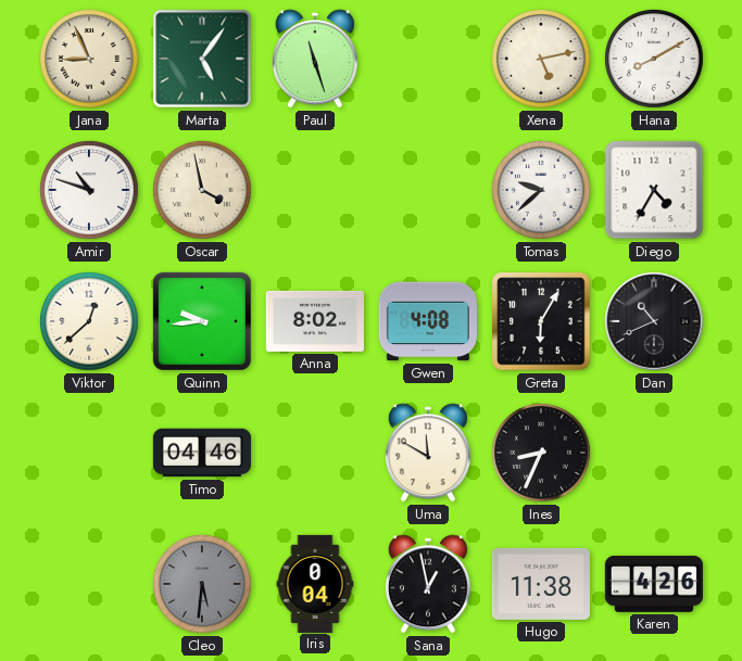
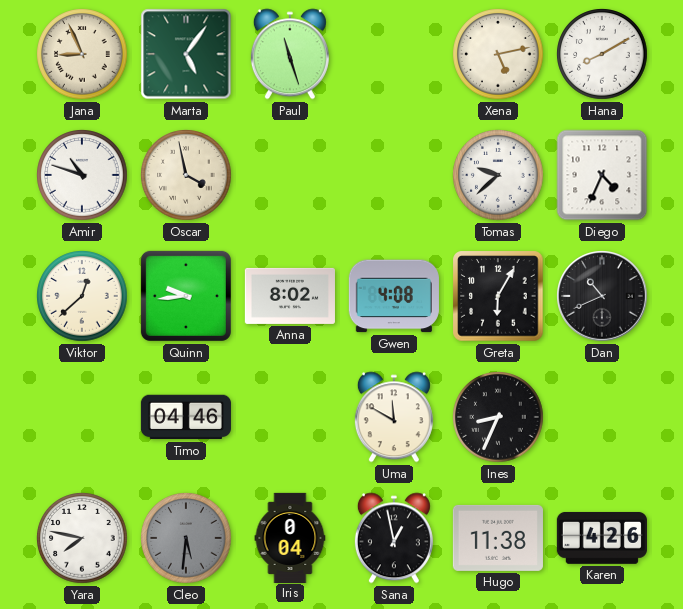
Diego: 4:35 -> 4:34
Yara: none -> 7:47
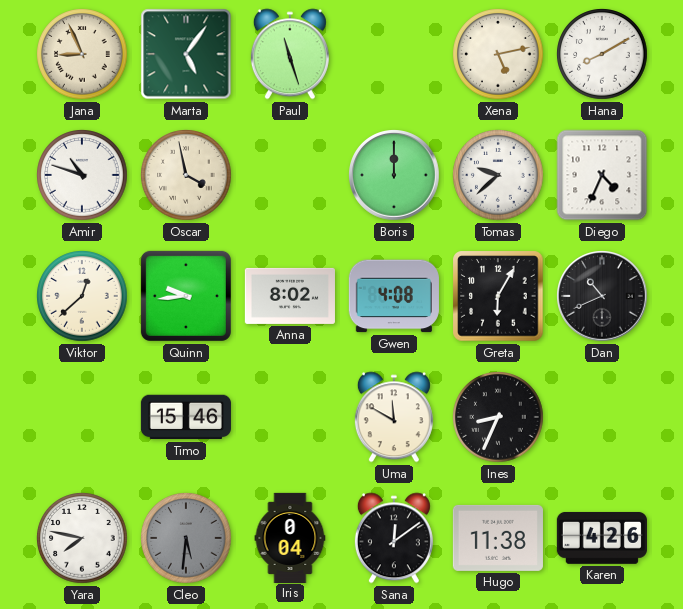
Boris: none -> 12:00
Timo: 04:46 -> 15:46
Sana: 12:58 -> 12:09
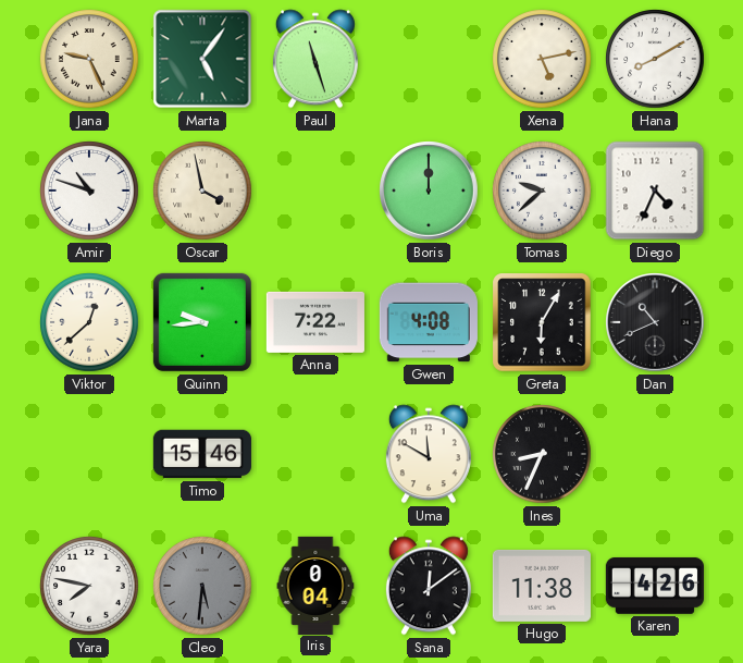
Jana: 8:56 -> 9:26
Anna: 8:02 -> 7:22
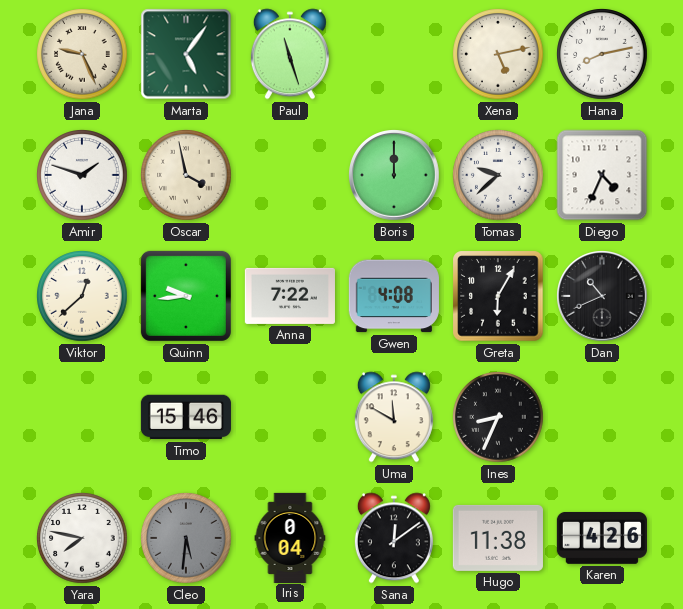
Hana: 8:10 -> 8:13
Amir: 10:48 -> 1:48
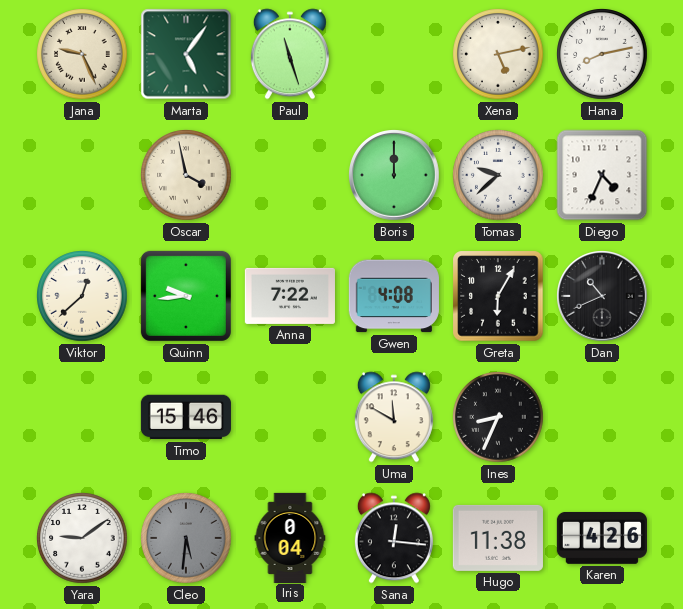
Amir: 1:48 -> none
Yara: 7:47 -> 9:09
Sana: 12:09 -> 12:16
